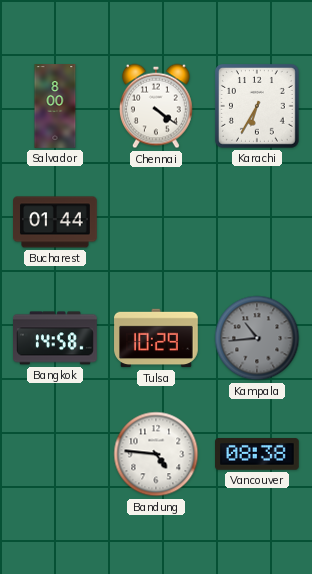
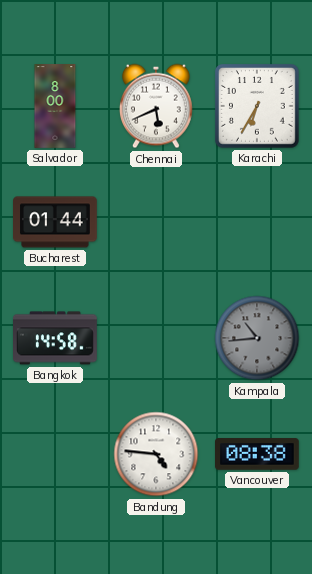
Chennai: 4:21 -> 5:41
Tulsa: 10:29 -> none
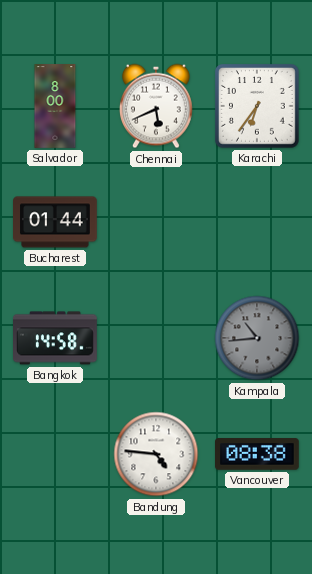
Karachi: 6:35 -> 6:36
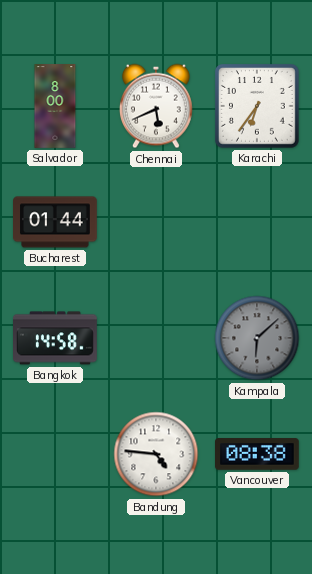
Kampala: 10:44 -> 6:08
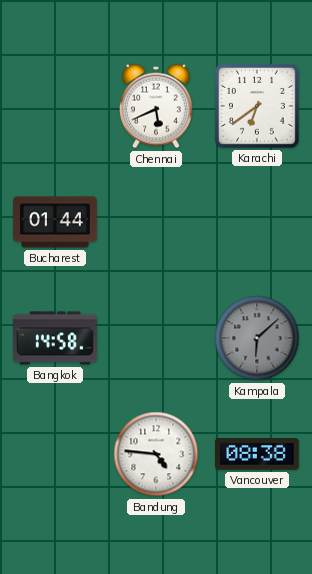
Salvador: 8:00 -> none
Karachi: 6:36 -> 6:39
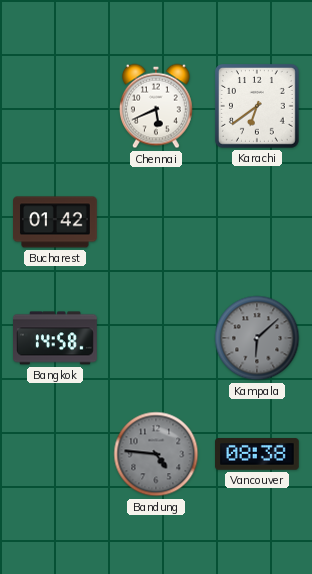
Bucharest: 01:44 -> 01:42
Bandung dial: white -> grey
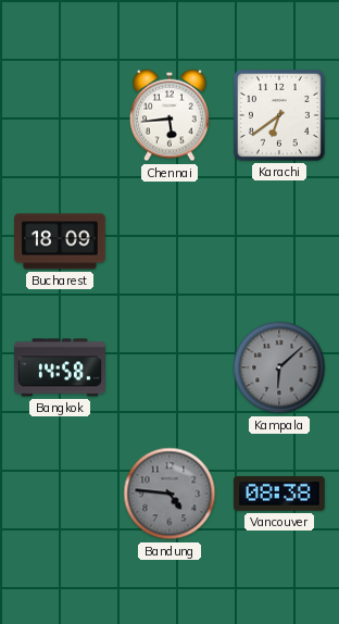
Chennai: 5:41 -> 5:44
Bucharest: 01:42 -> 18:09
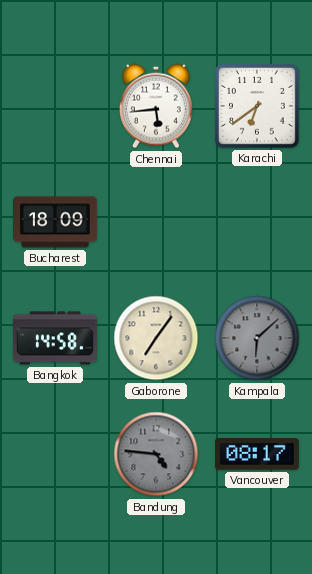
Gaborone: none -> 7:06
Vancouver: 08:38 -> 08:17
